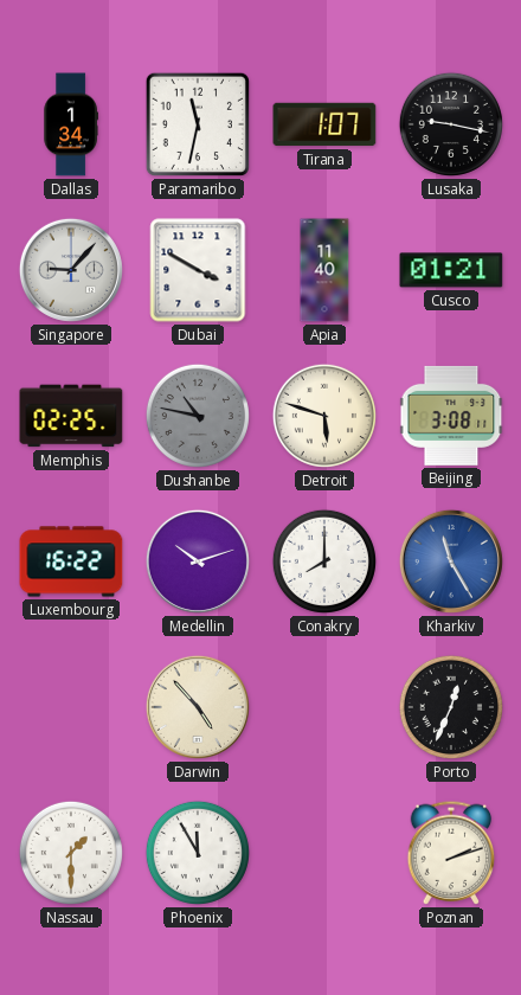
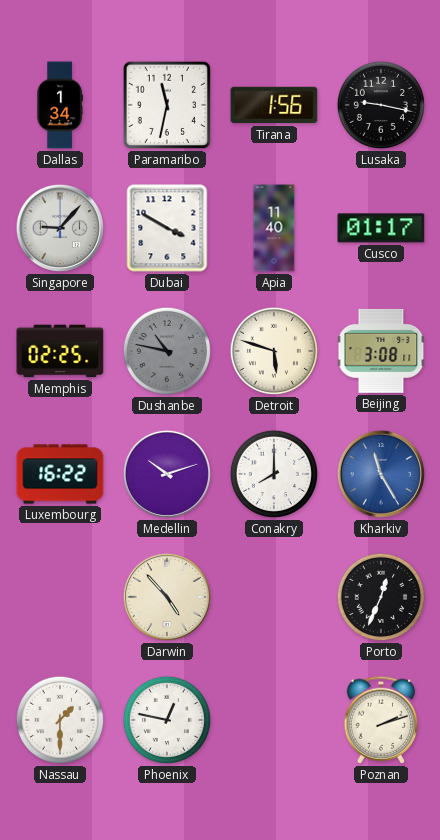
Tirana: 1:07 -> 1:56
Cusco: 01:21 -> 01:17
Phoenix: 11:55 -> 12:47
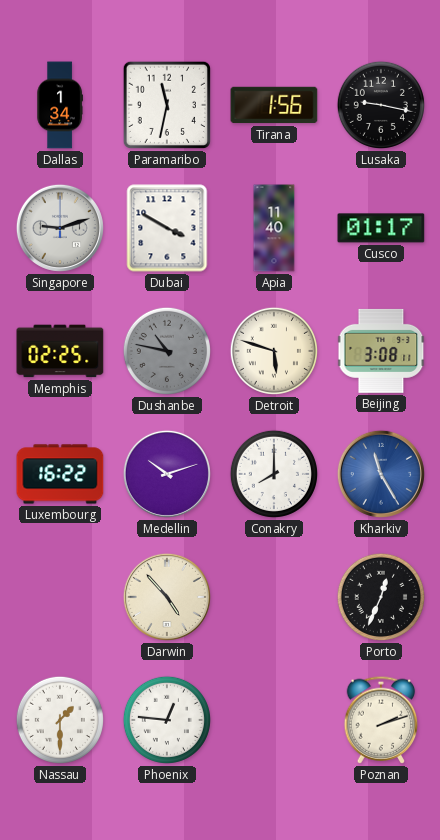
Singapore: 9:07 -> 9:12
Phoenix: 12:47 -> 12:46
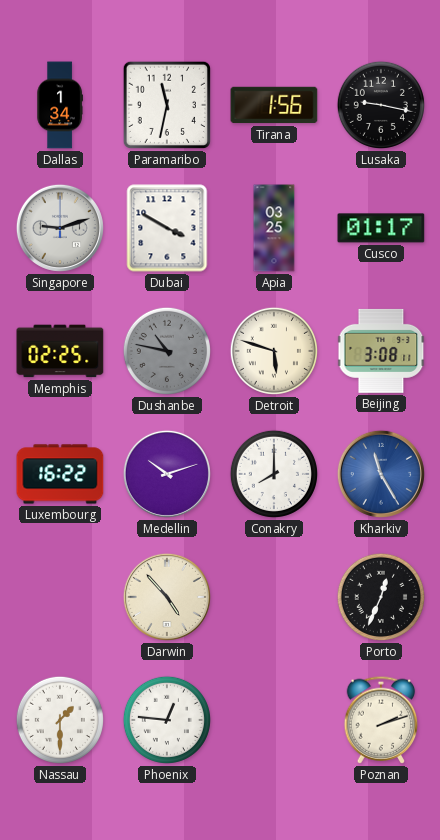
Apia: 11:40 -> 03:25
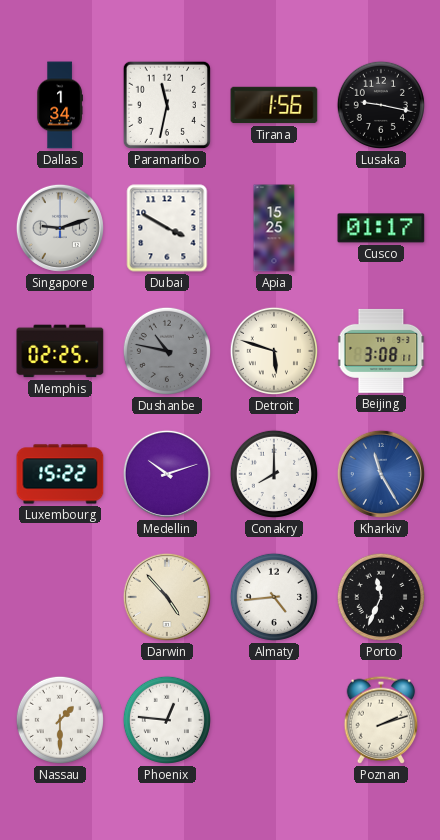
Apia: 03:25 -> 15:25
Luxembourg: 16:22 -> 15:22
Almaty: none -> 4:44
Porto: 12:34 -> 11:34
